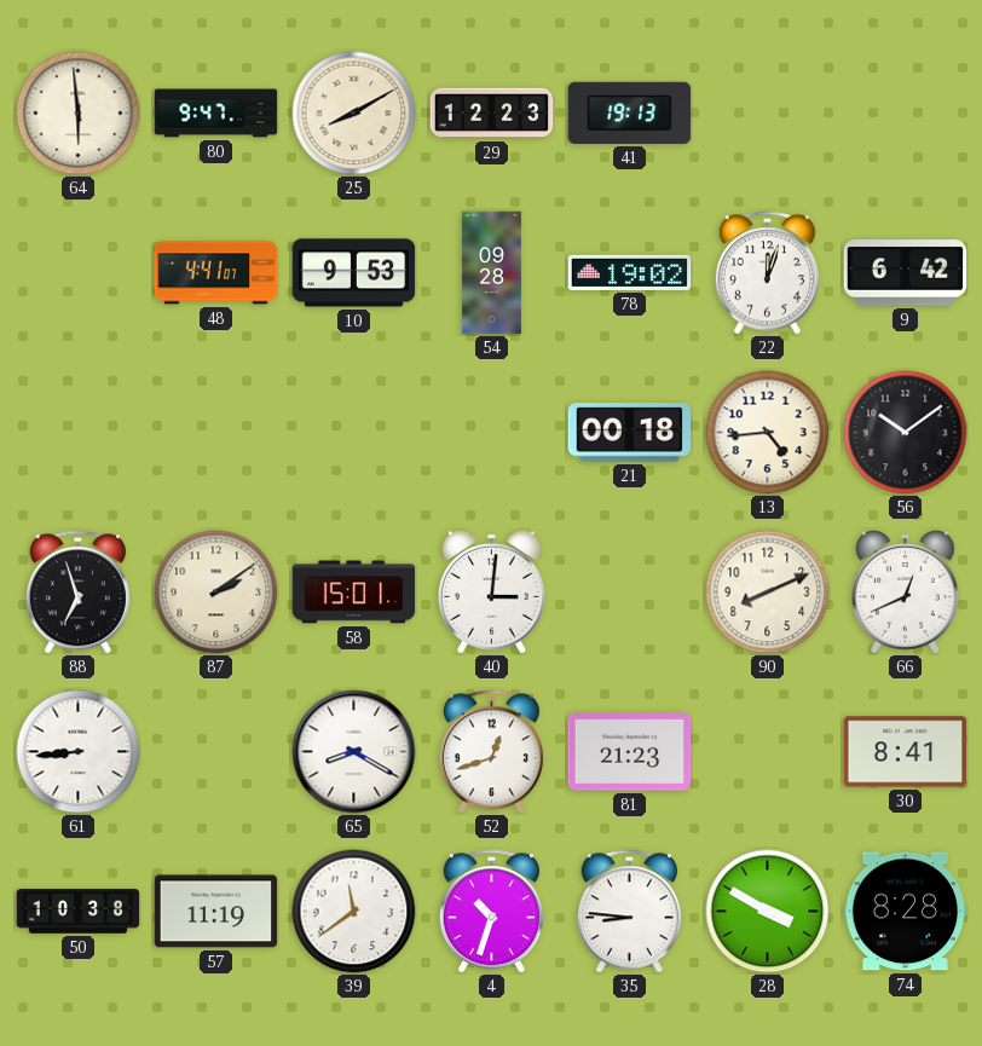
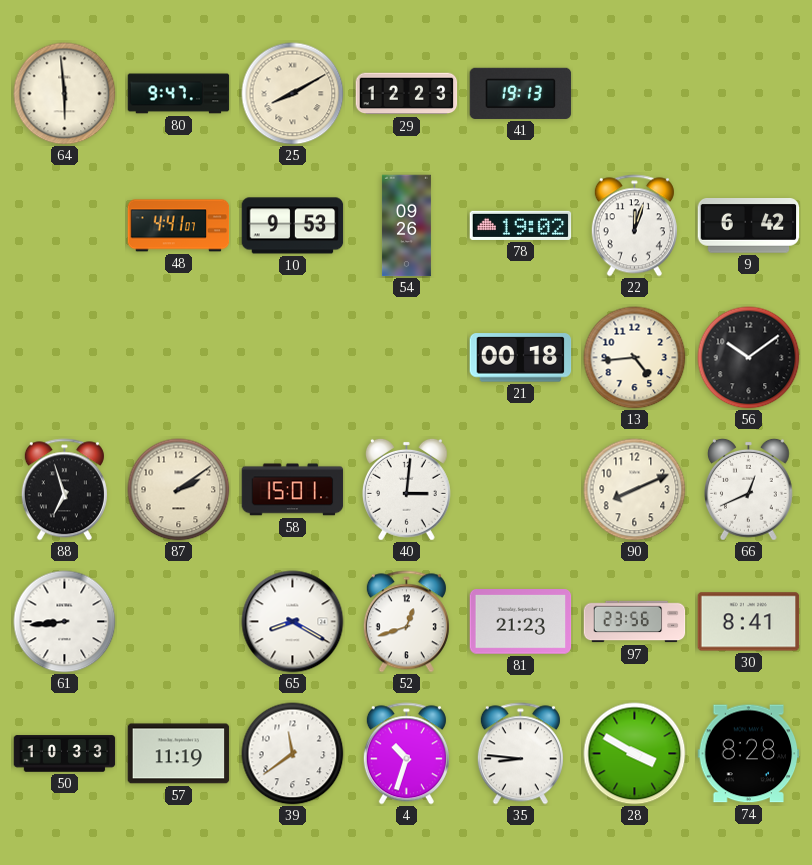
54: 09:28 -> 09:26
97: none -> 23:56
50: 10:38 -> 10:33
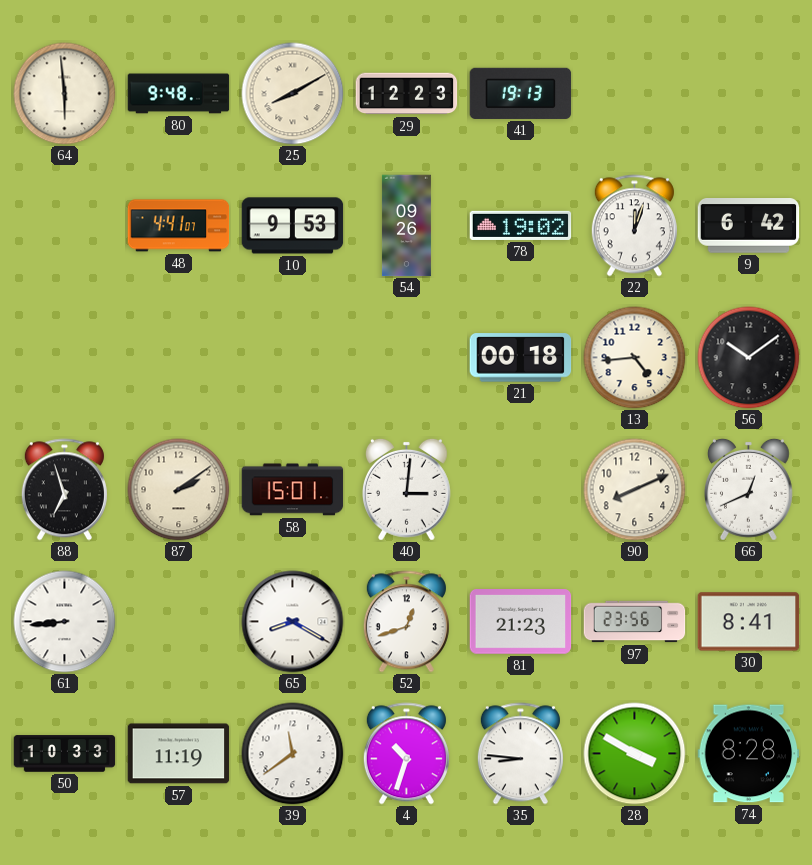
80: 9:47 -> 9:48
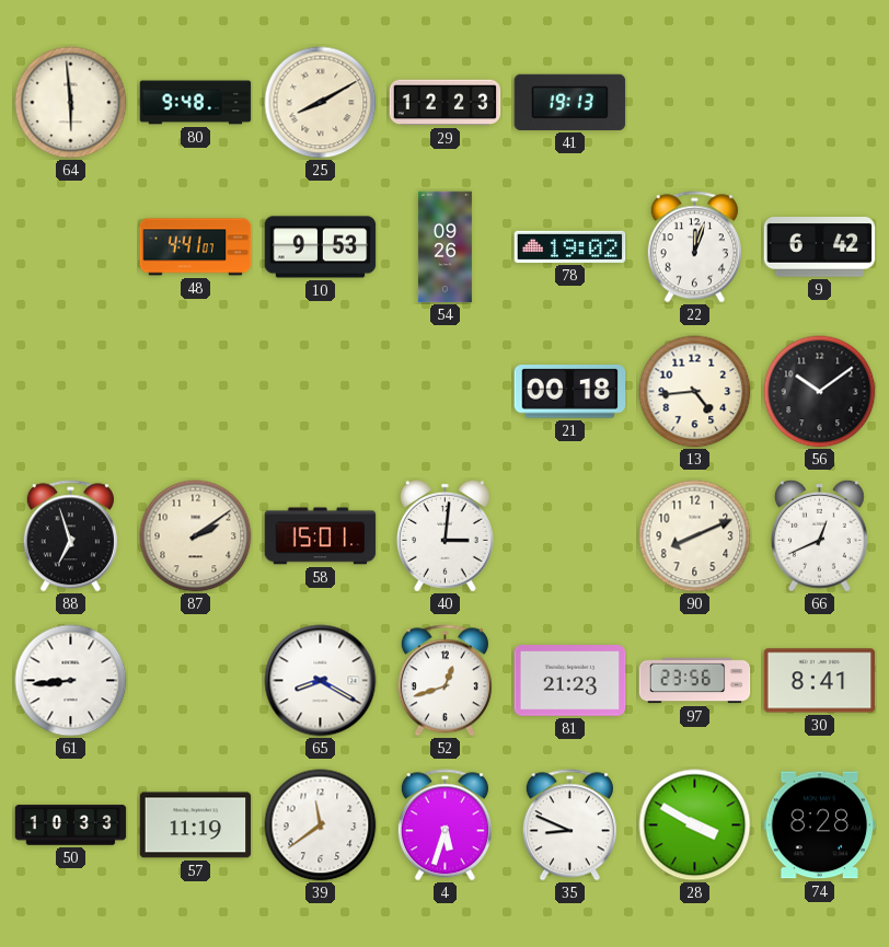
4: 10:33 -> 5:33
35: 8:46 -> 8:49
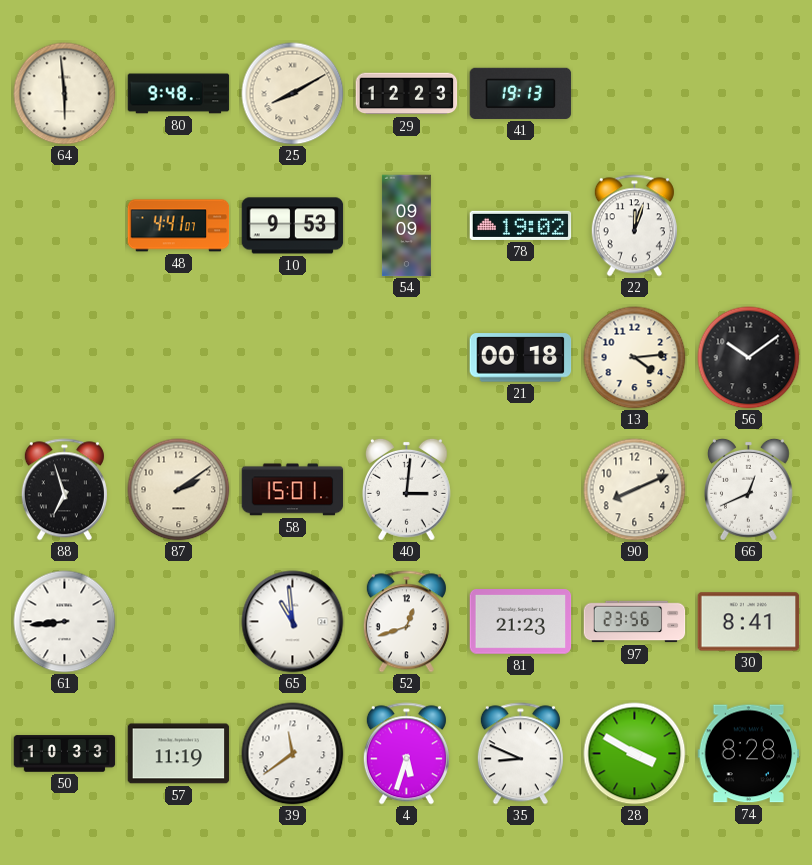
54: 09:26 -> 09:09
9: 6:42 -> none
13: 4:44 -> 4:14
65: 8:20 -> 10:59
